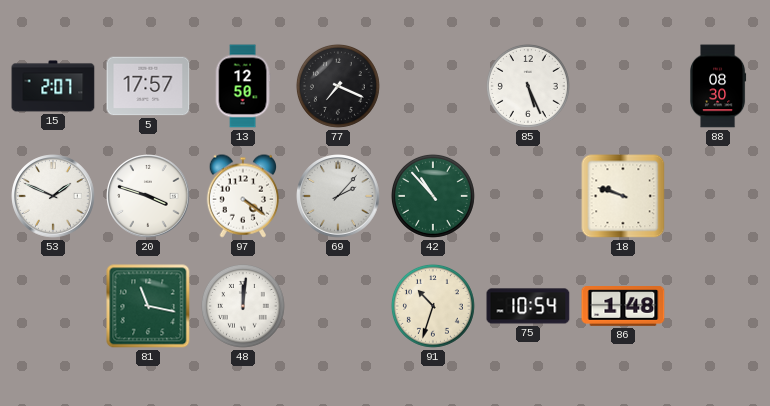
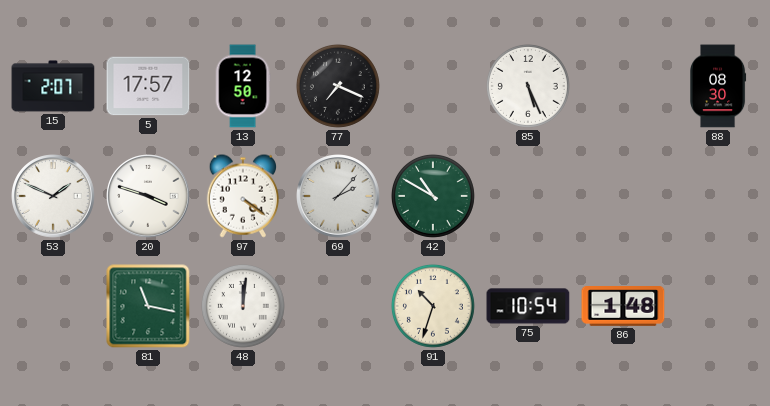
42: 10:53 -> 10:50
18: 9:48 -> none
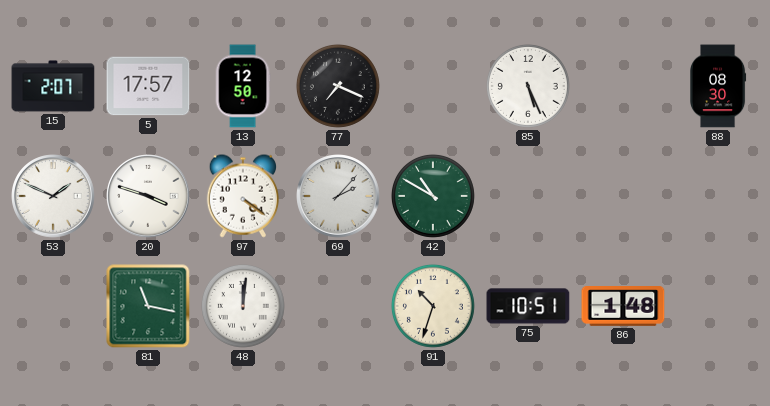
75: 10:54 -> 10:51
